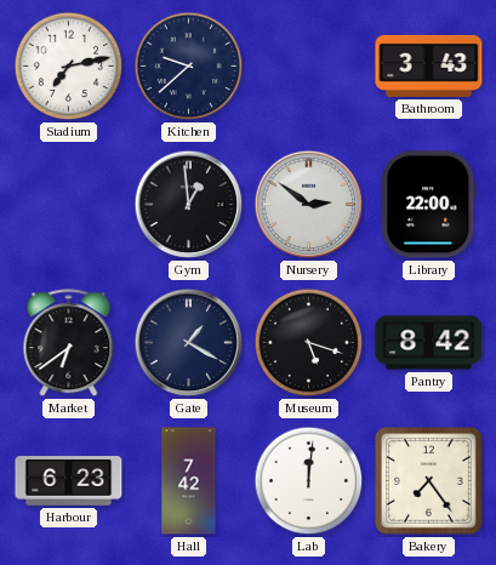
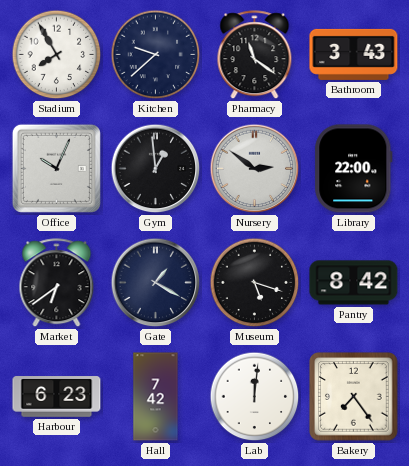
Stadium: 7:13 -> 7:55
Pharmacy: none -> 11:21
Office: none -> 10:04
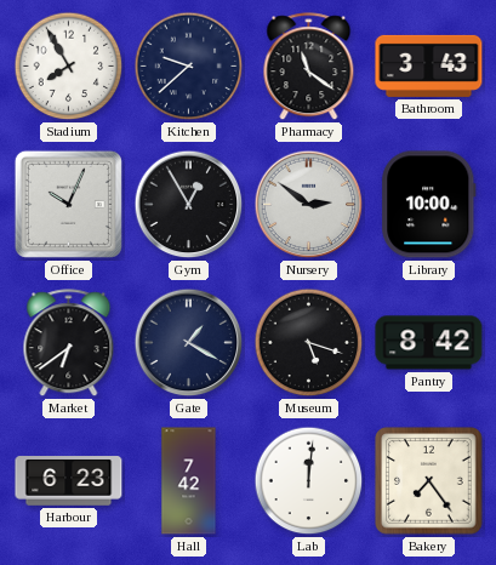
Gym: 12:59 -> 12:55
Library: 22:00 -> 10:00
